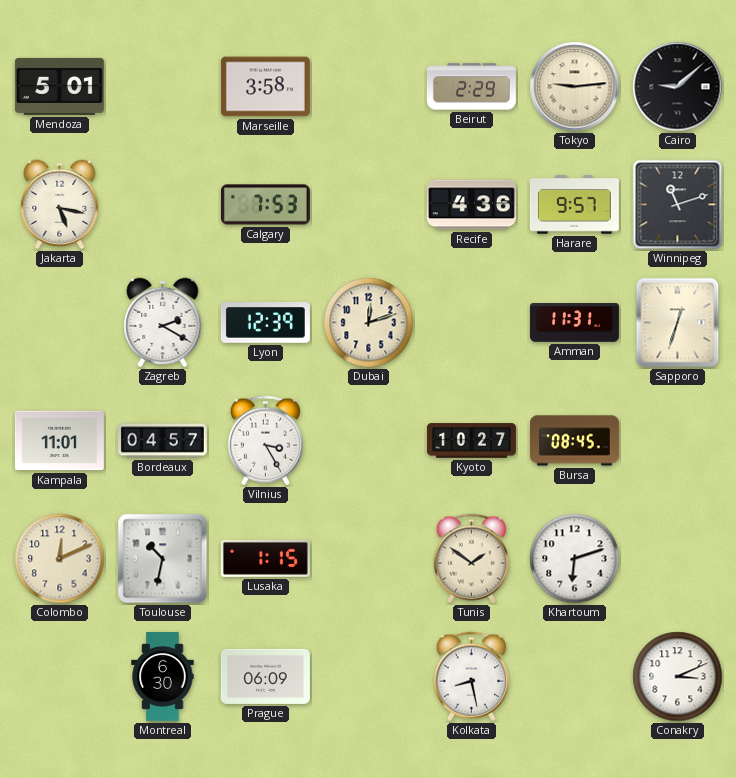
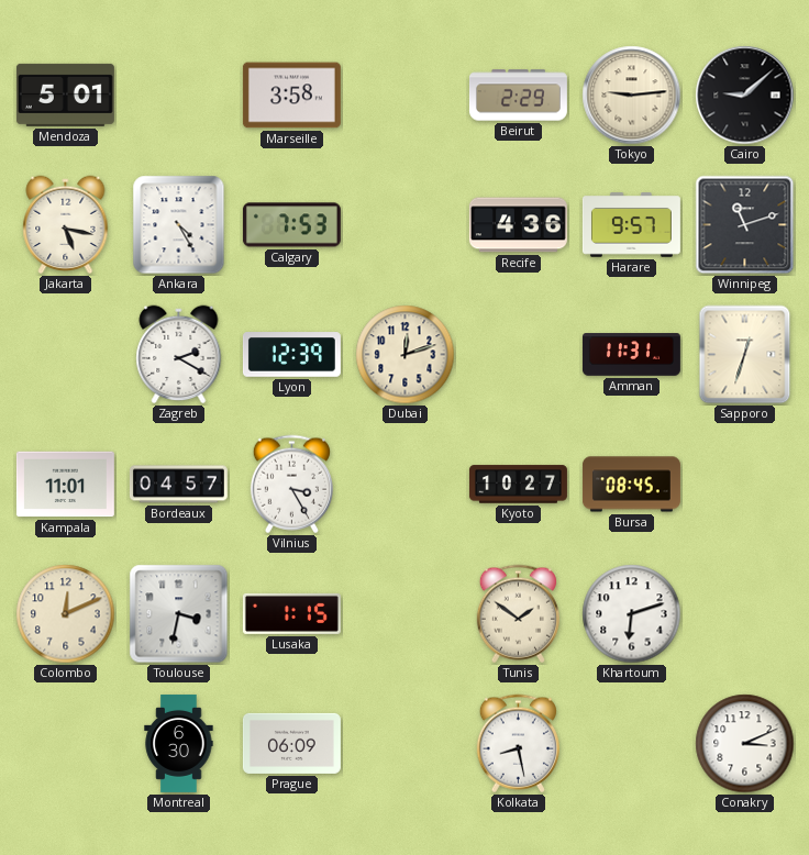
Ankara: none -> 4:25
Toulouse: 10:32 -> 3:32
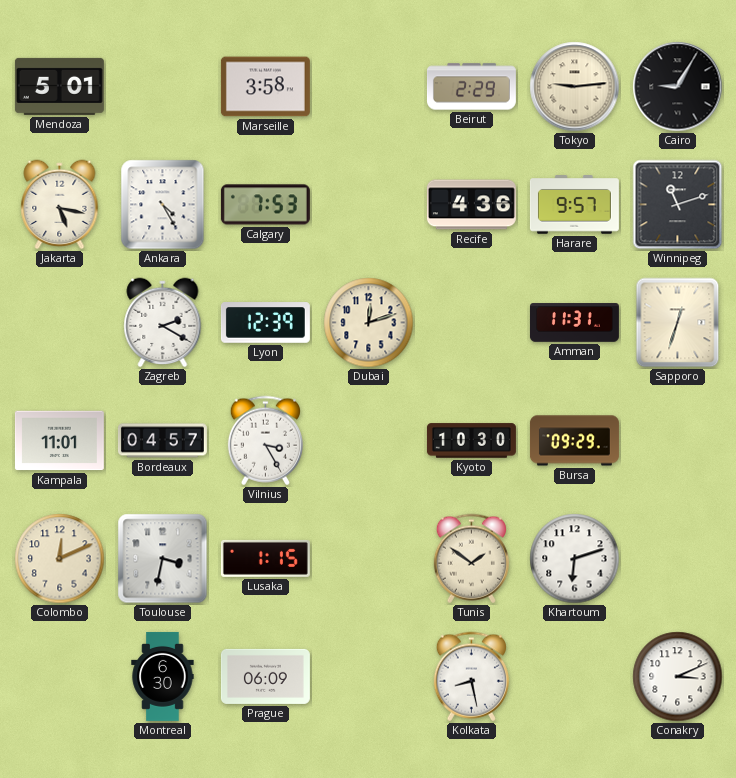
Cairo: 9:08 -> 9:05
Kyoto: 10:27 -> 10:30
Bursa: 08:45 -> 09:29
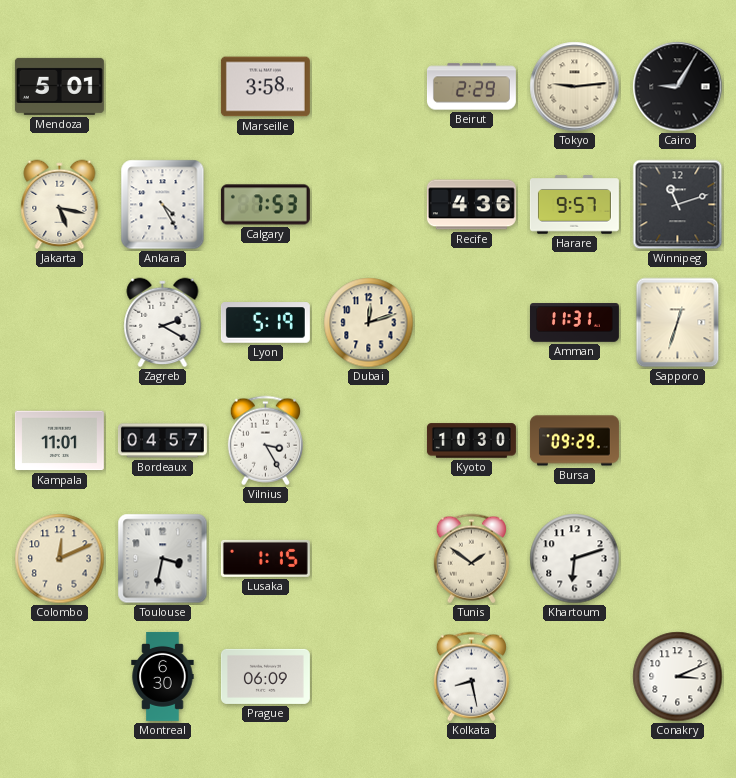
Lyon: 12:39 -> 5:19
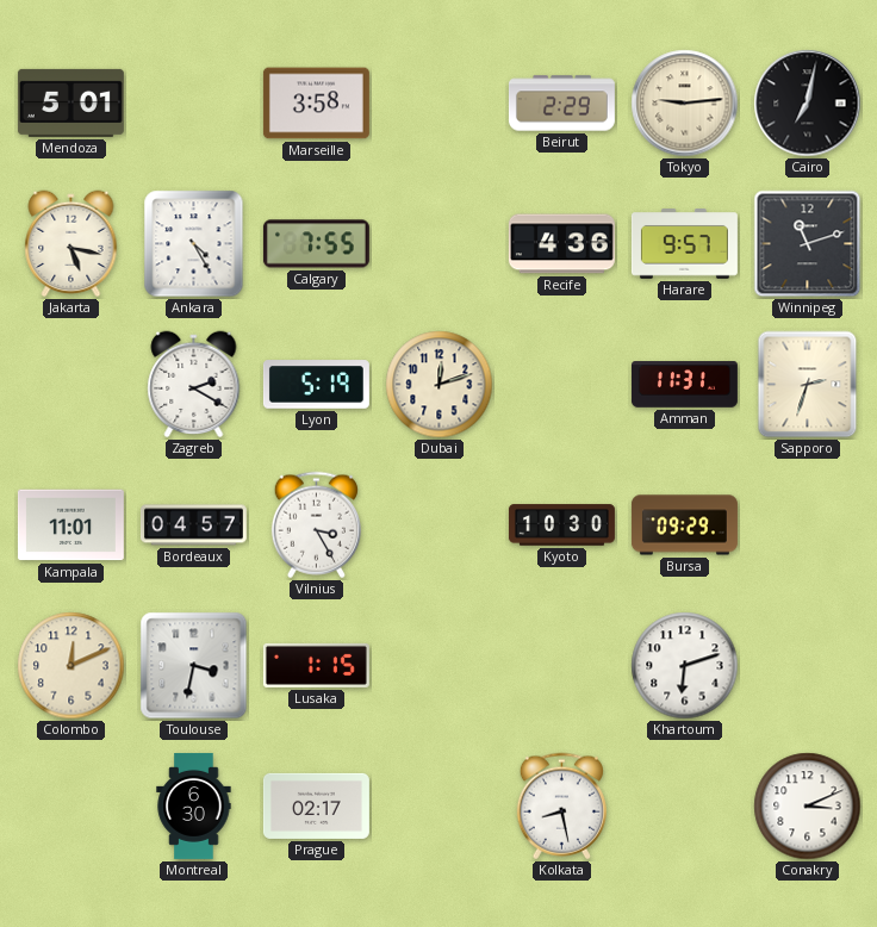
Cairo: 9:05 -> 7:02
Calgary: 7:53 -> 7:55
Sapporo: 12:33 -> 2:33
Tunis: 1:51 -> none
Prague: 06:09 -> 02:17
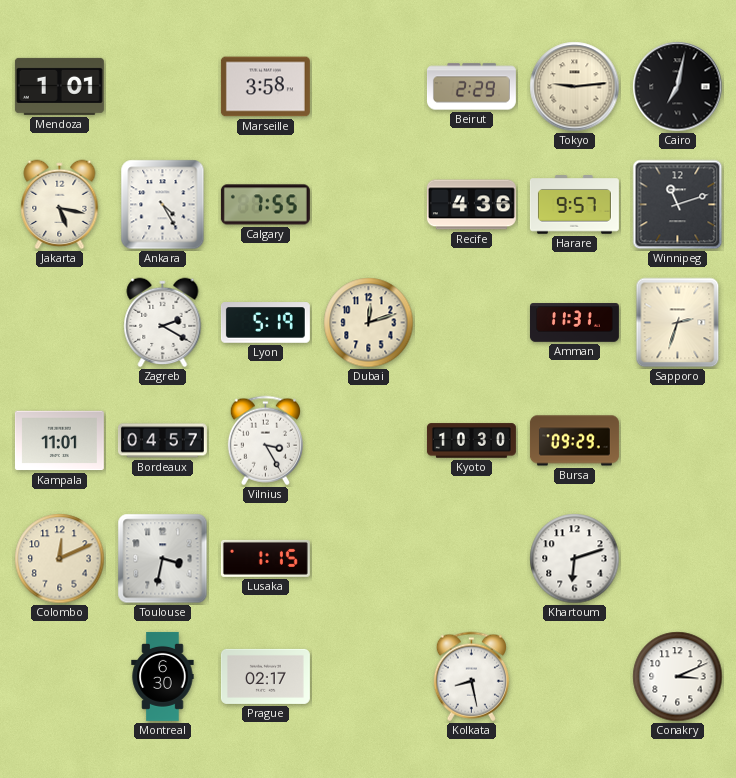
Mendoza: 5:01 -> 1:01
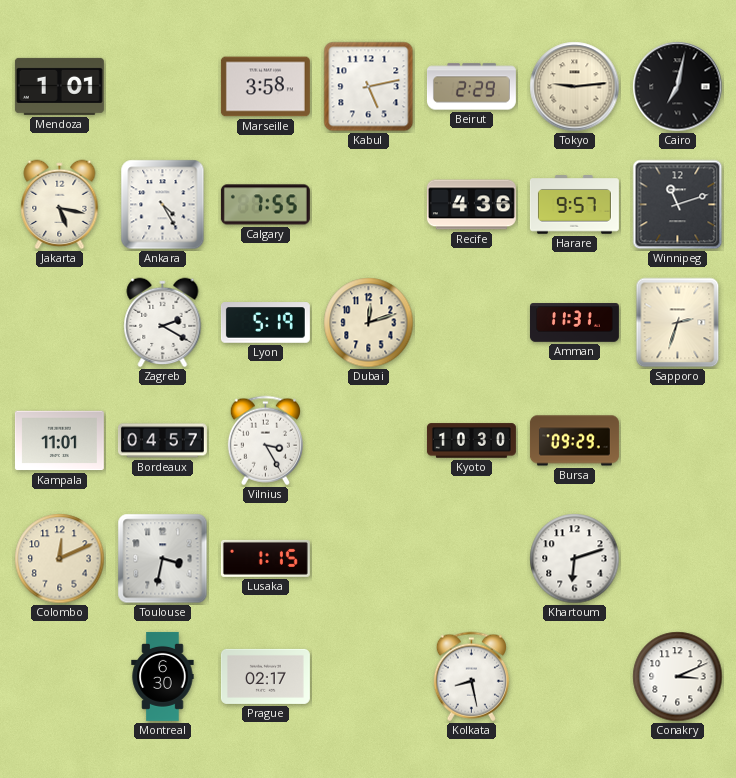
Kabul: none -> 5:13
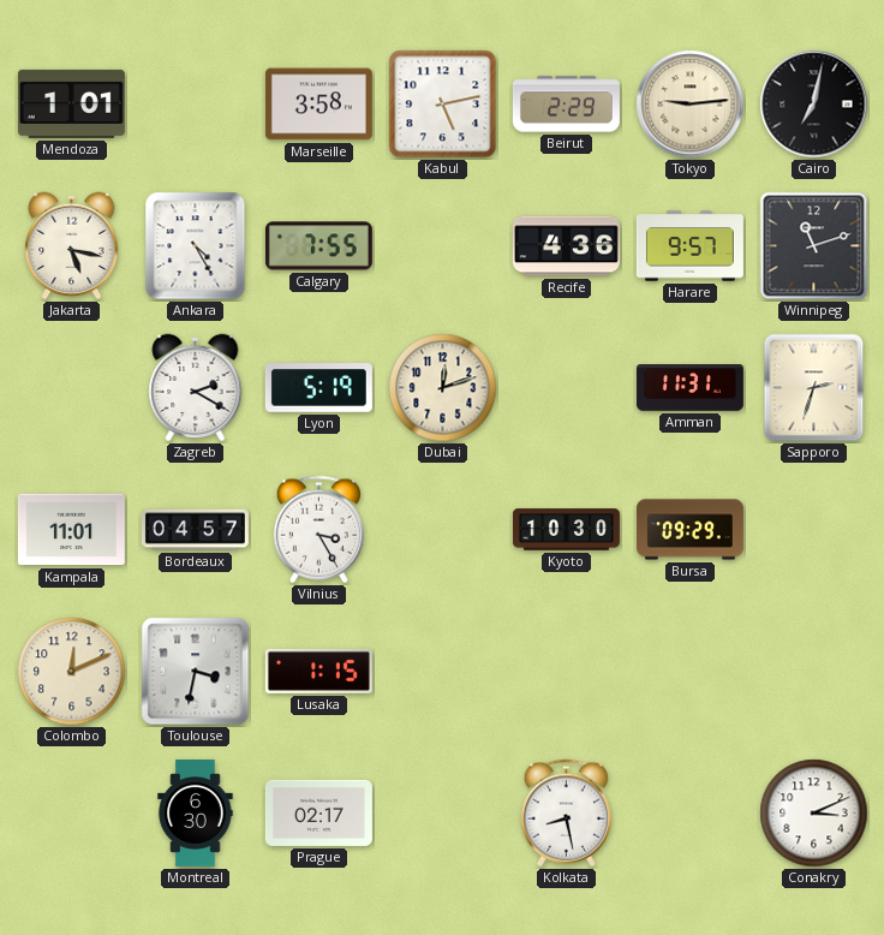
Khartoum: 6:12 -> none
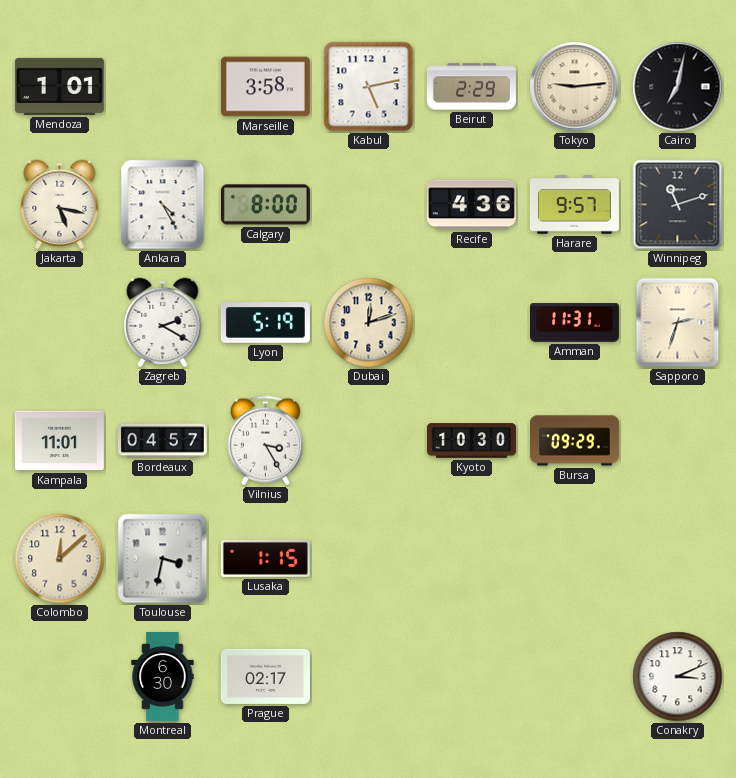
Calgary: 7:55 -> 8:00
Colombo: 12:11 -> 12:08
Kolkata: 8:28 -> none
